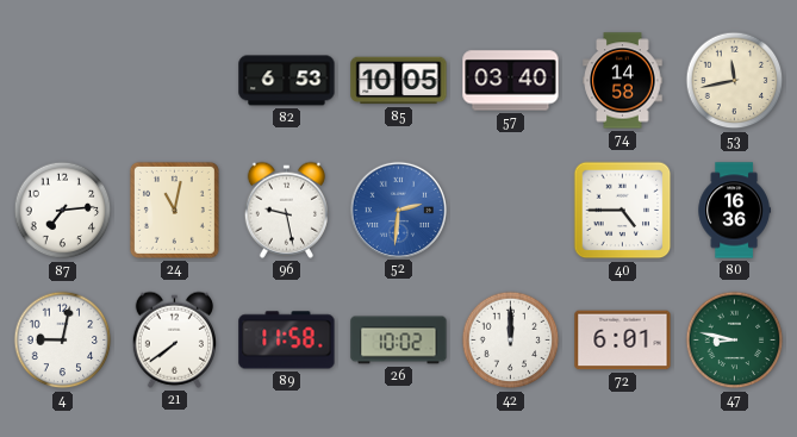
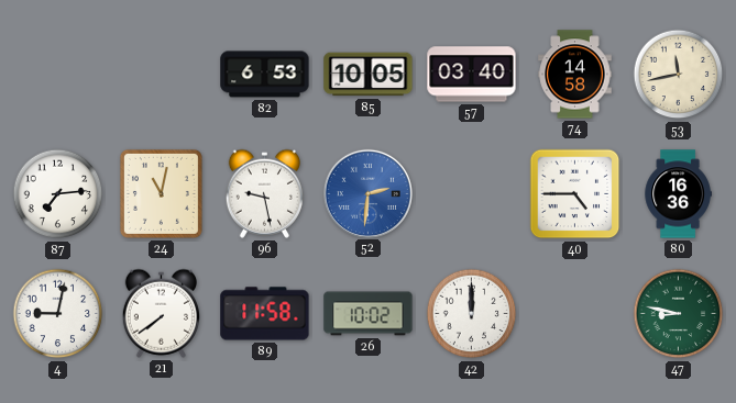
72: 6:01 -> none
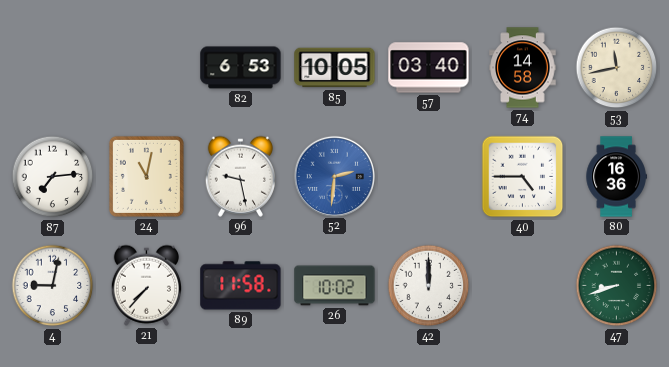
21: 7:39 -> 7:37
47: 8:47 -> 8:42
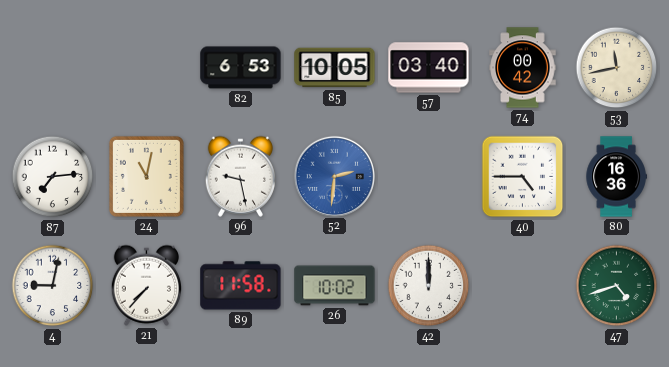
74: 14:58 -> 00:42
47: 8:42 -> 4:42
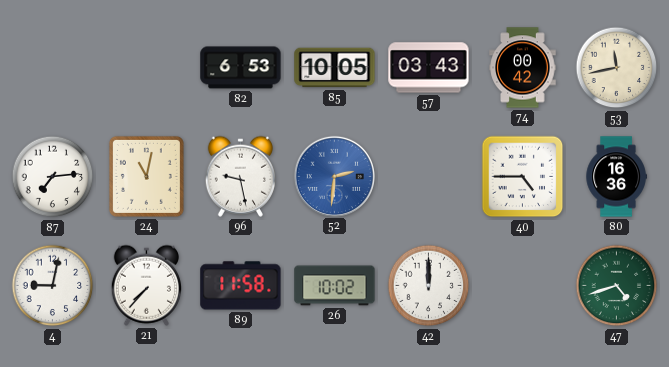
57: 03:40 -> 03:43
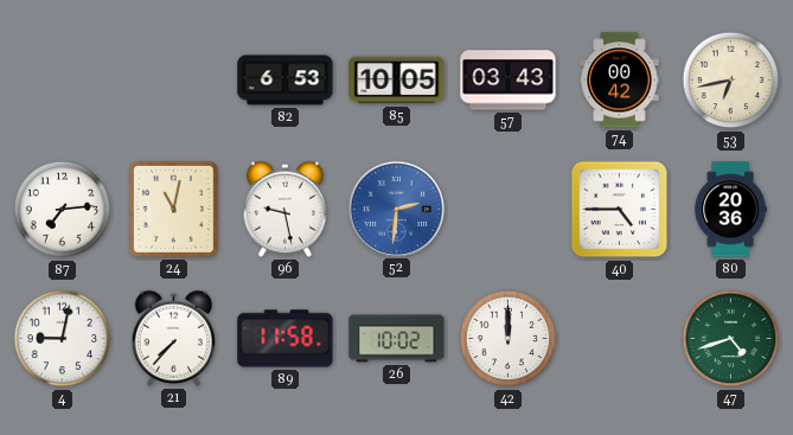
53: 11:43 -> 6:43
80: 16:36 -> 20:36
